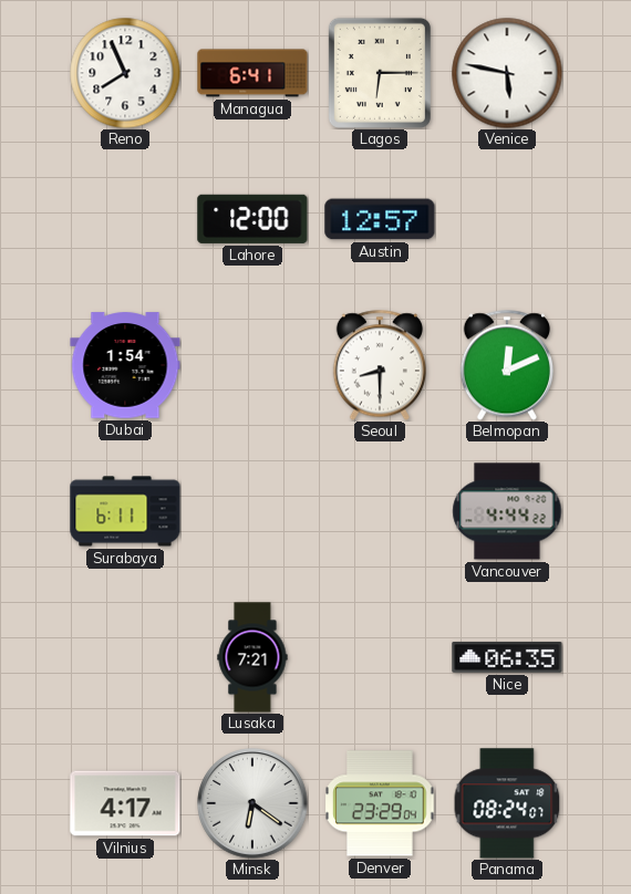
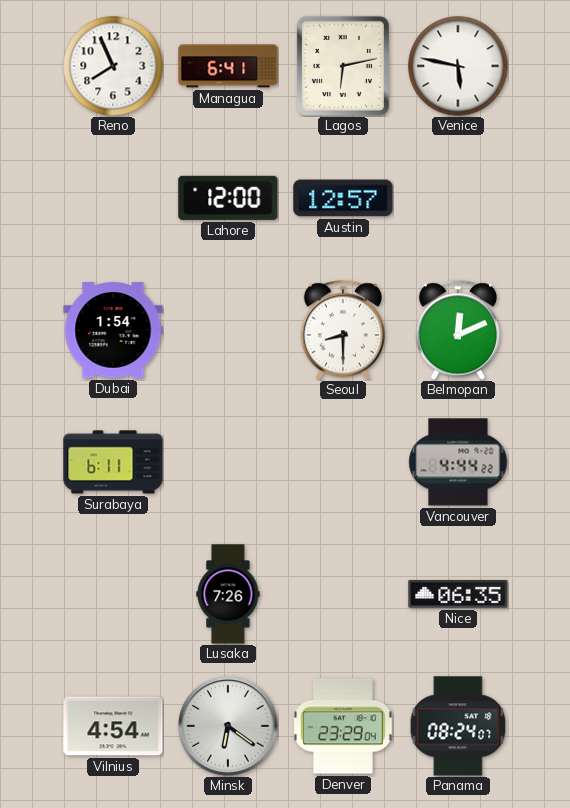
Lagos: 6:15 -> 6:13
Lusaka: 7:21 -> 7:26
Vilnius: 4:17 -> 4:54
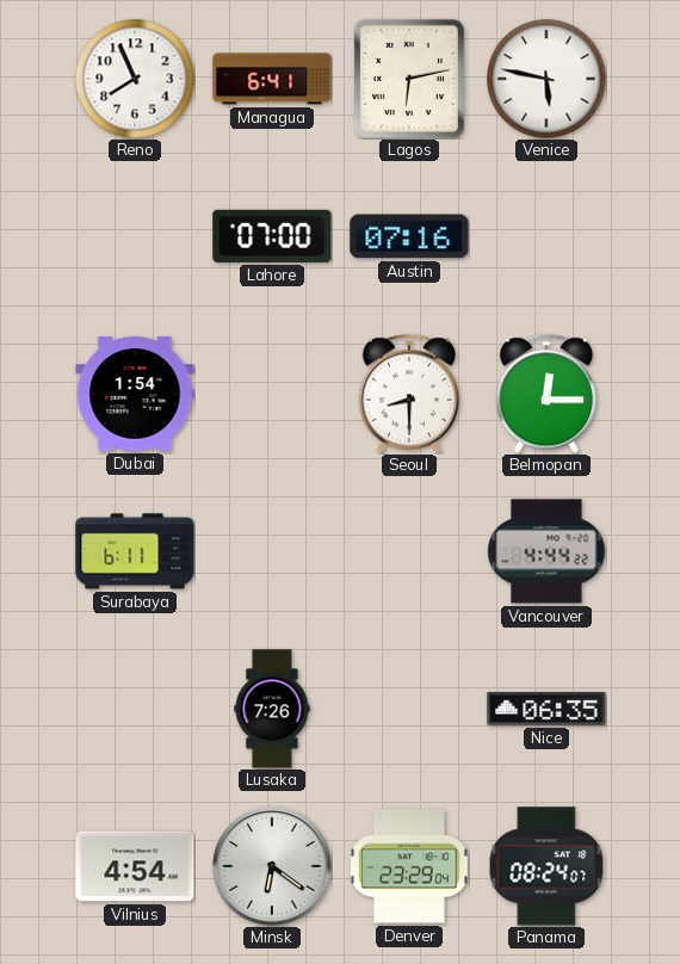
Lahore: 12:00 -> 07:00
Austin: 12:57 -> 07:16
Belmopan: 12:11 -> 12:15
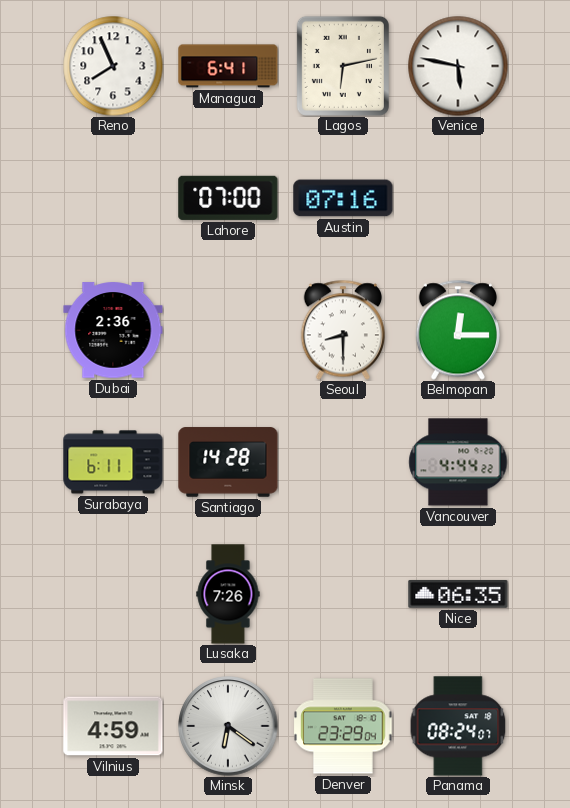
Dubai: 1:54 -> 2:36
Santiago: none -> 14:28
Vilnius: 4:54 -> 4:59
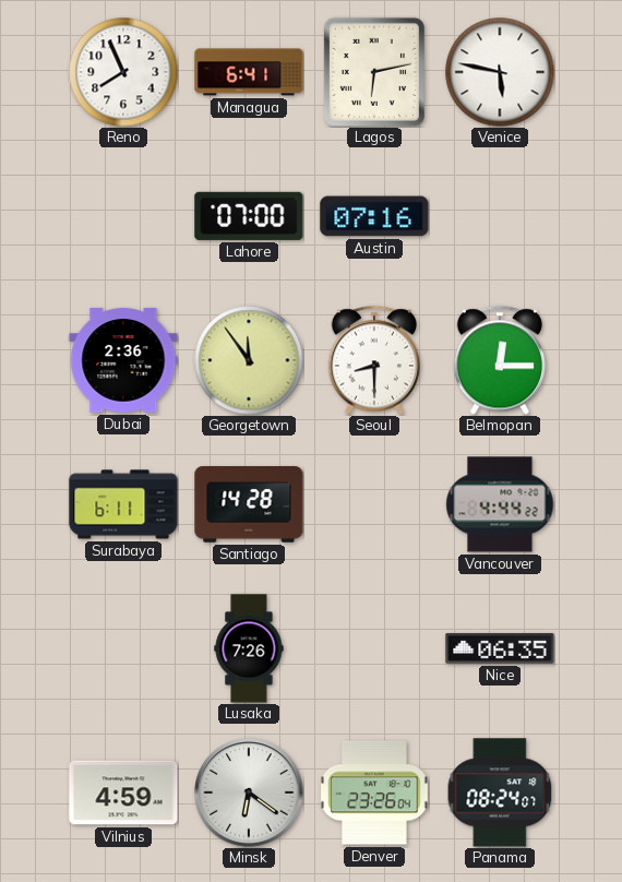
Georgetown: none -> 11:54
Denver: 23:29 -> 23:26
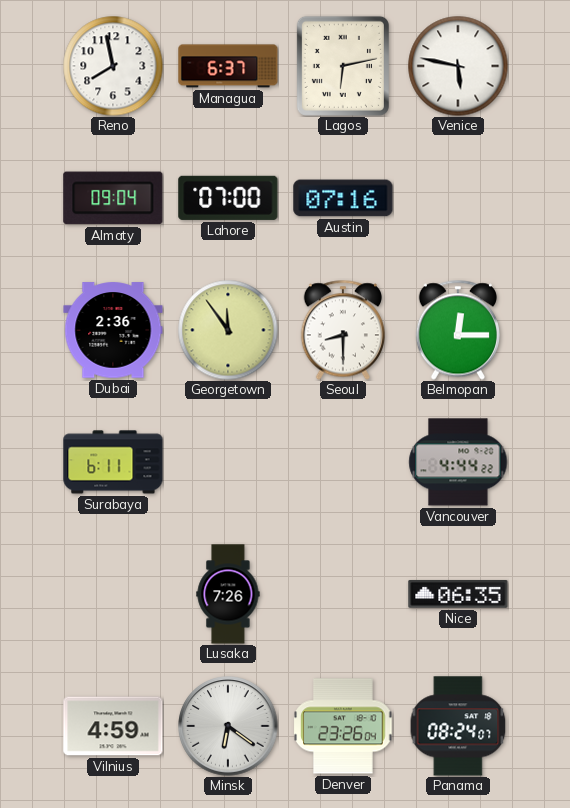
Reno: 7:56 -> 7:58
Managua: 6:41 -> 6:37
Almaty: none -> 09:04
Santiago: 14:28 -> none
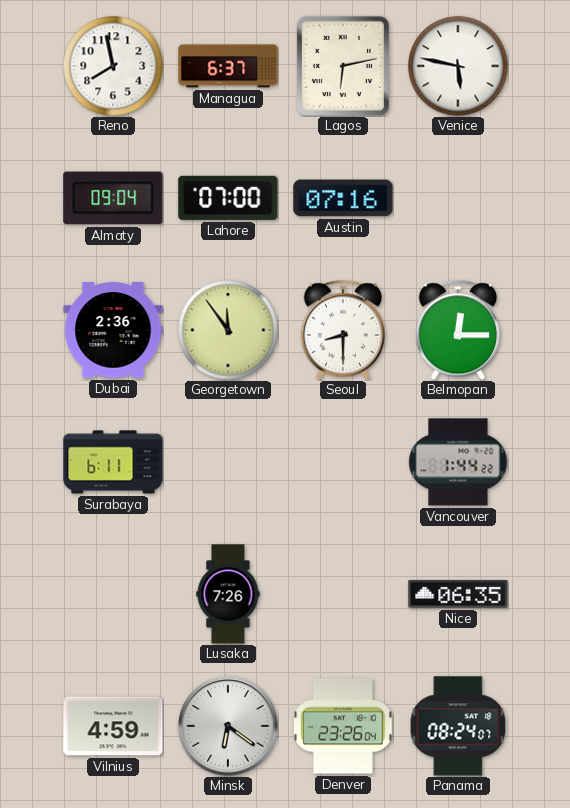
Vancouver: 4:44 -> 1:44
